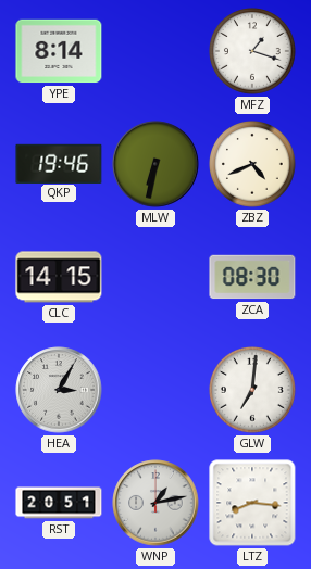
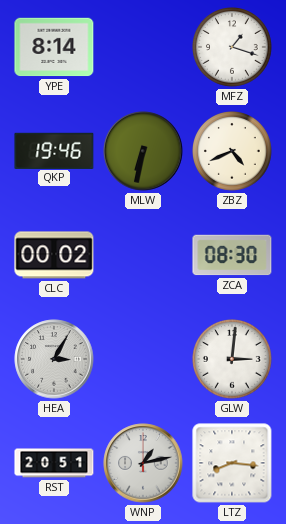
CLC: 14:15 -> 00:02
GLW: 7:01 -> 3:01
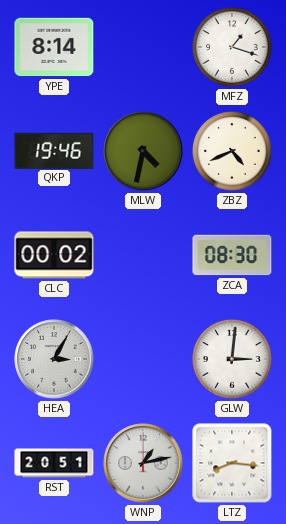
MLW: 6:32 -> 4:32
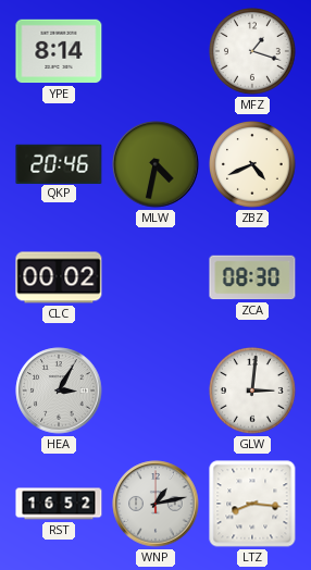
QKP: 19:46 -> 20:46
RST: 20:51 -> 16:52
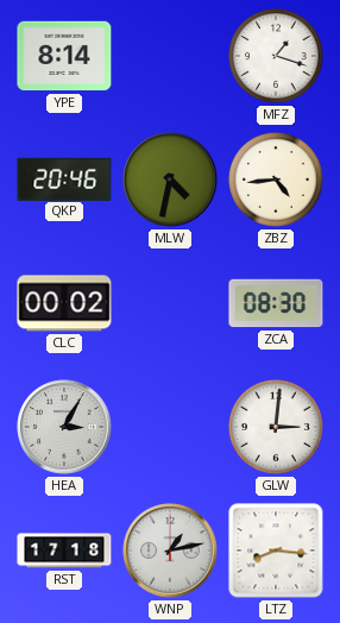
ZBZ: 4:41 -> 4:44
RST: 16:52 -> 17:18
